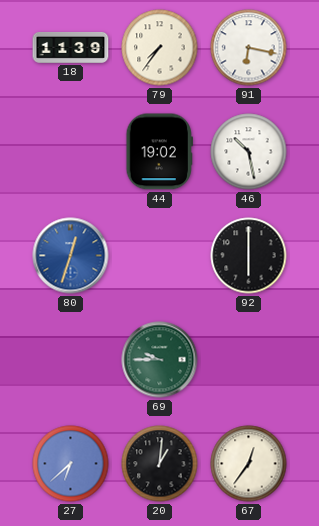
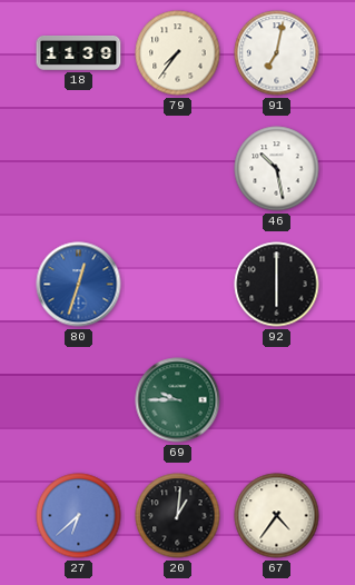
91: 6:17 -> 7:02
44: 19:02 -> none
67: 12:36 -> 4:36
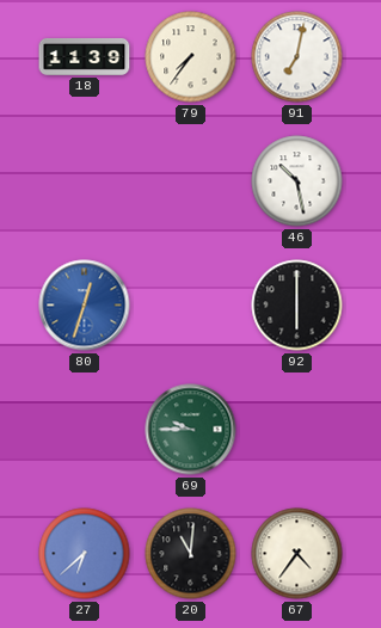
20: 1:01 -> 11:01
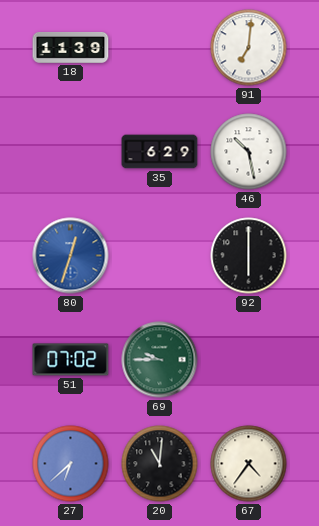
79: 7:36 -> none
91: 7:02 -> 7:01
35: none -> 6:29
51: none -> 07:02
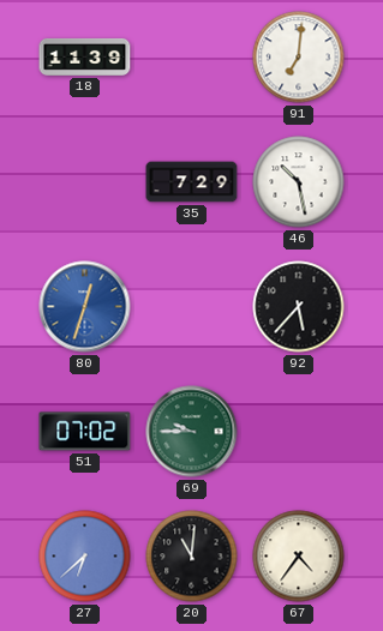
35: 6:29 -> 7:29
92: 6:00 -> 5:37
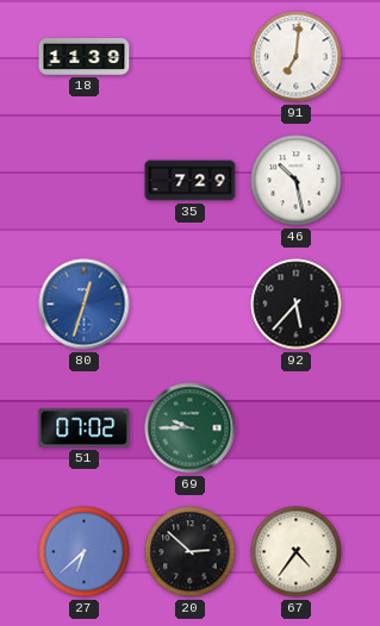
20: 11:01 -> 2:52
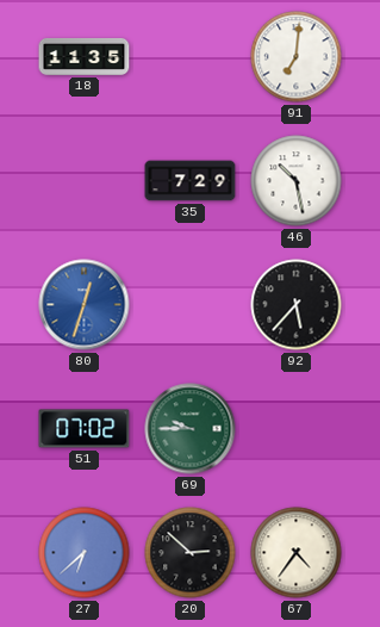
18: 11:39 -> 11:35
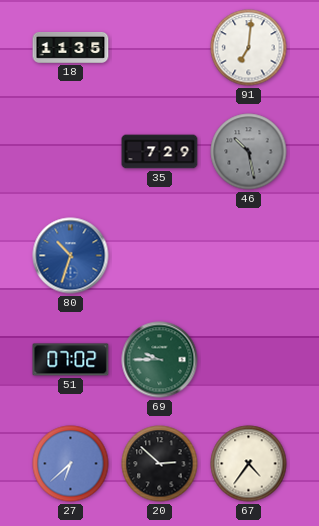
46 dial: white -> grey
80: 12:33 -> 10:33
92: 5:37 -> none
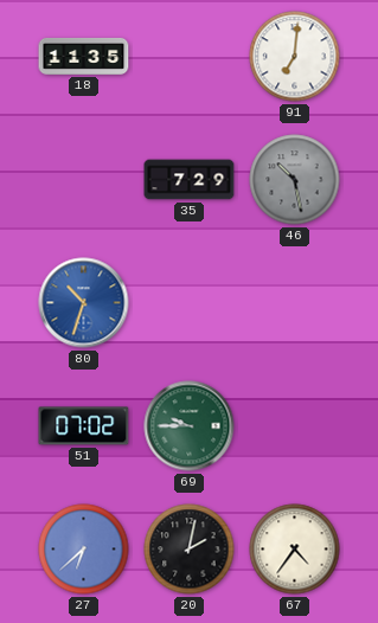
20: 2:52 -> 2:02
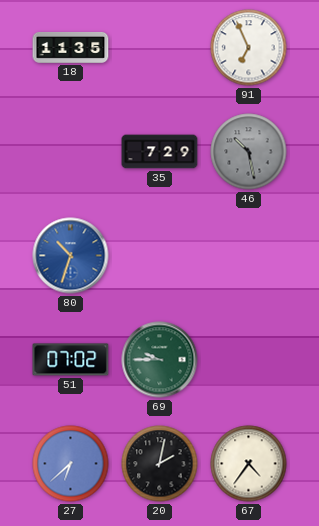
91: 7:01 -> 6:56
